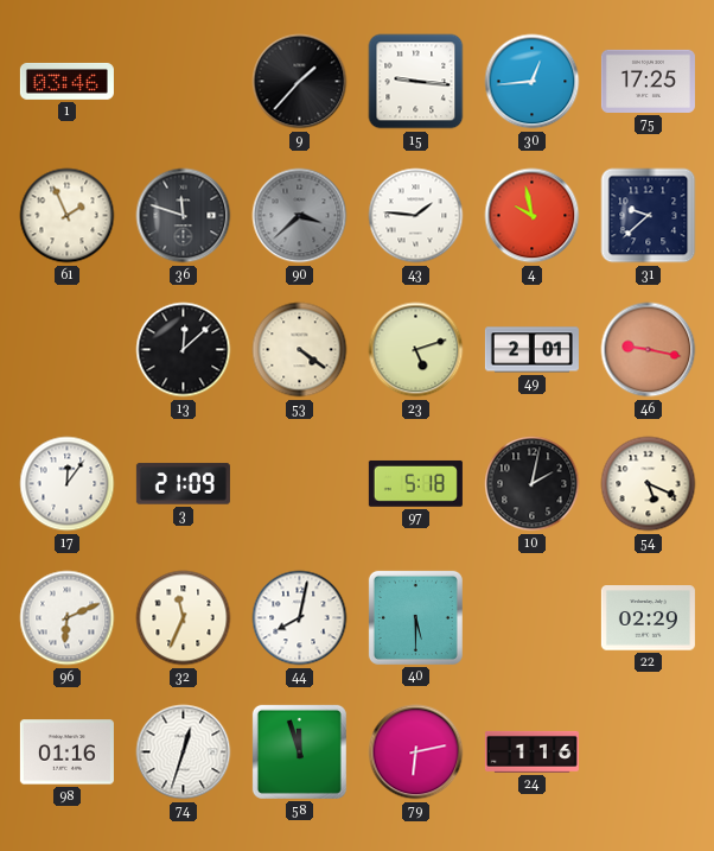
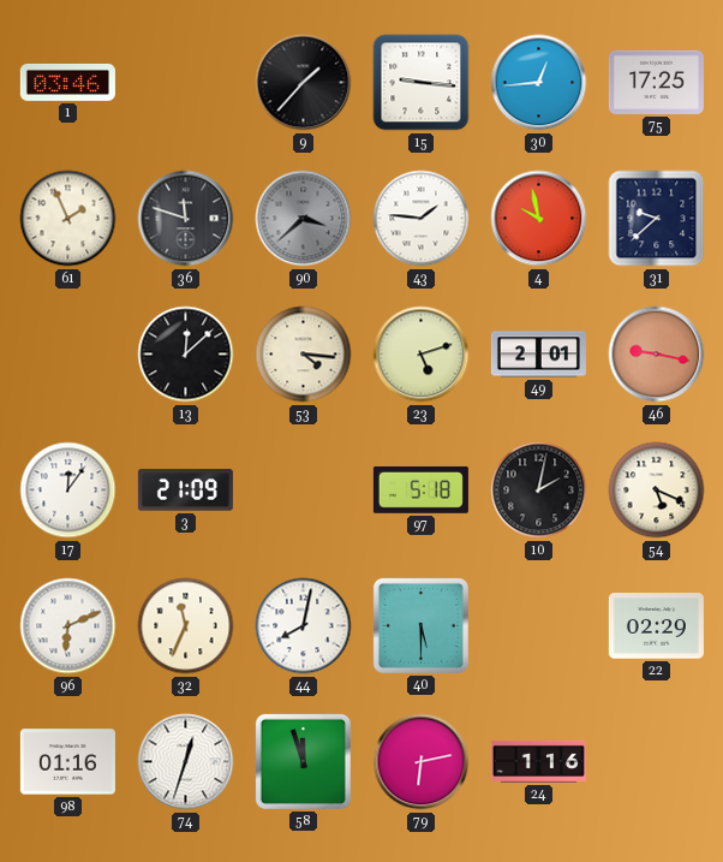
53: 4:21 -> 4:16
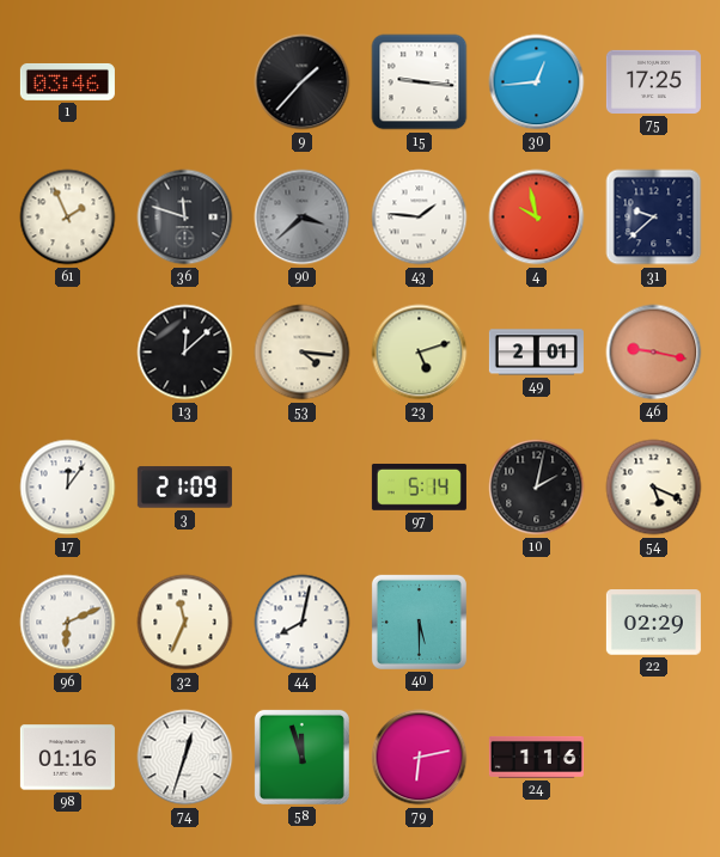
97: 5:18 -> 5:14
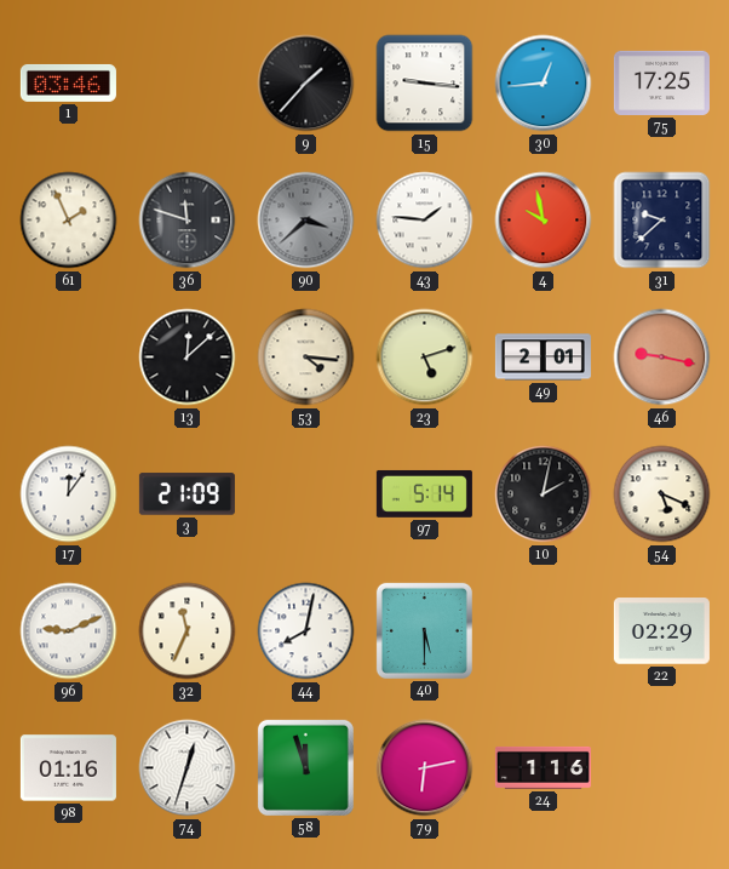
96: 6:11 -> 9:11
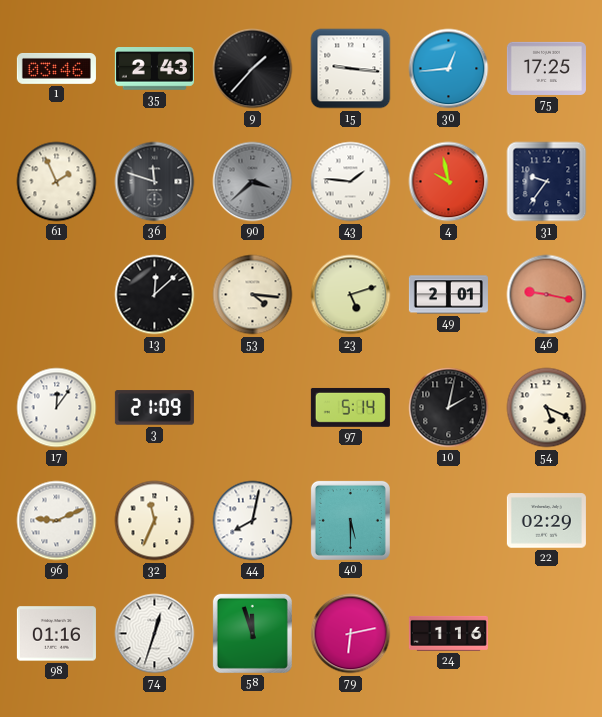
35: none -> 2:43
31: 9:38 -> 9:36
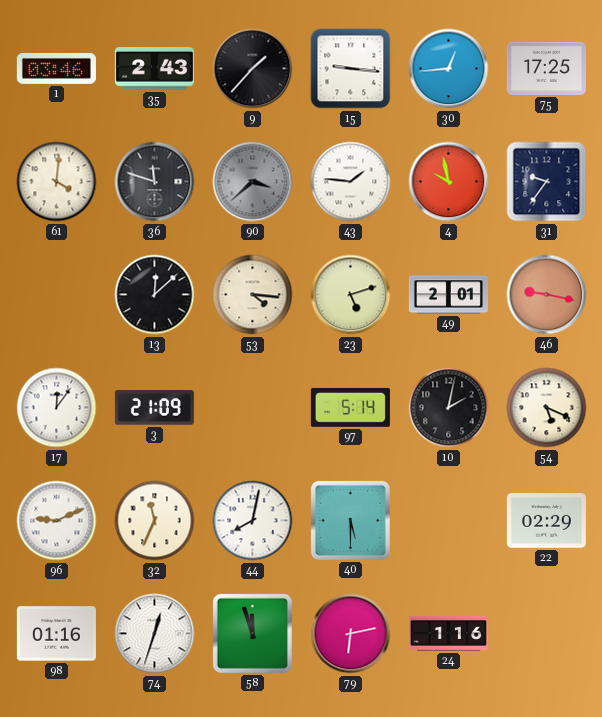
61: 1:56 -> 4:01
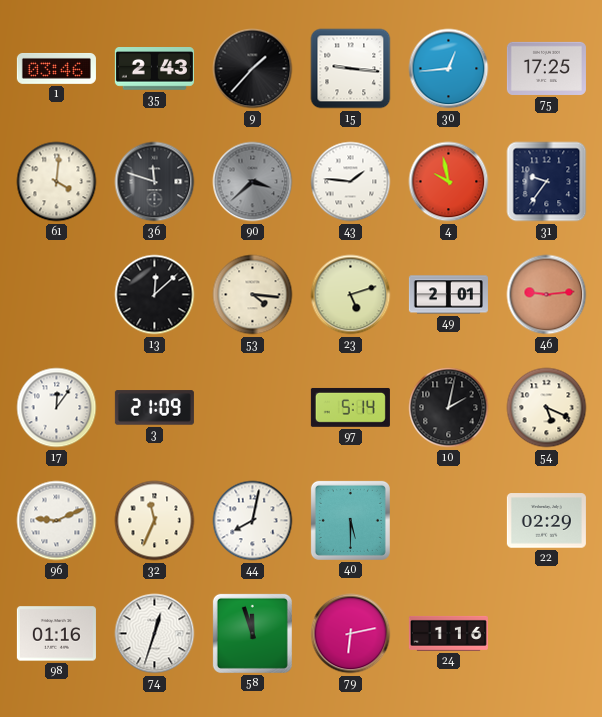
46: 9:17 -> 9:14
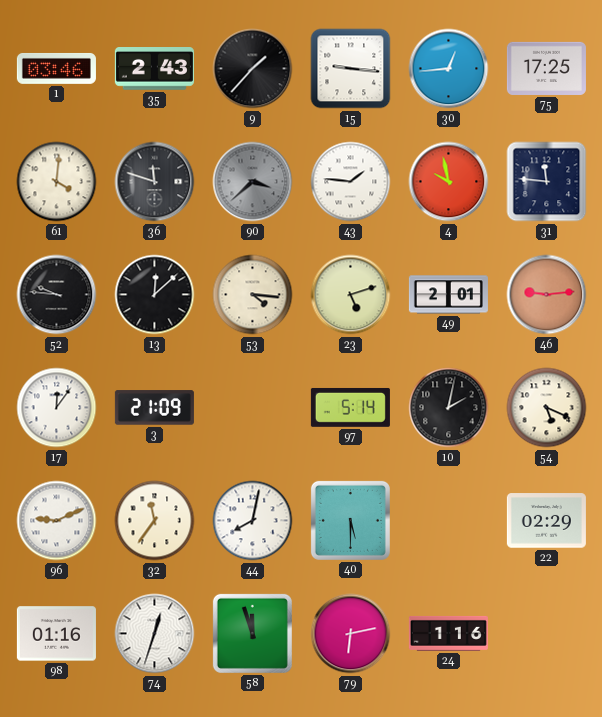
31: 9:36 -> 11:46
52: none -> 9:46
32: 11:34 -> 11:36
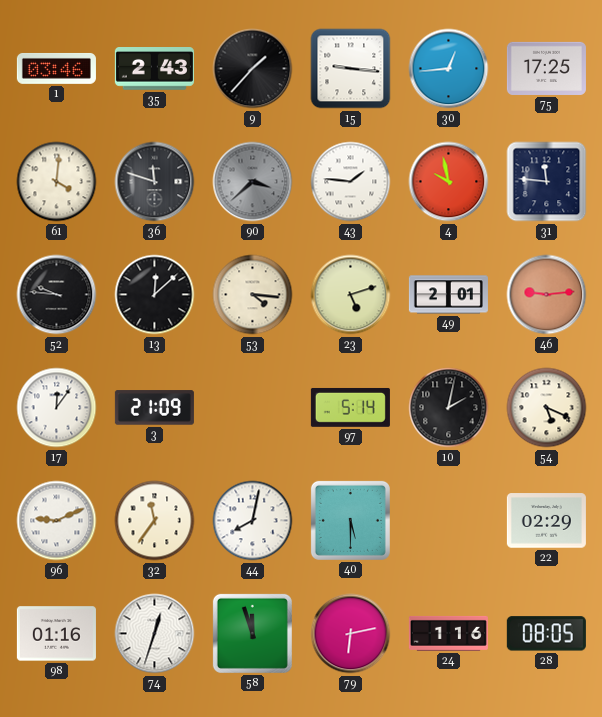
28: none -> 08:05
